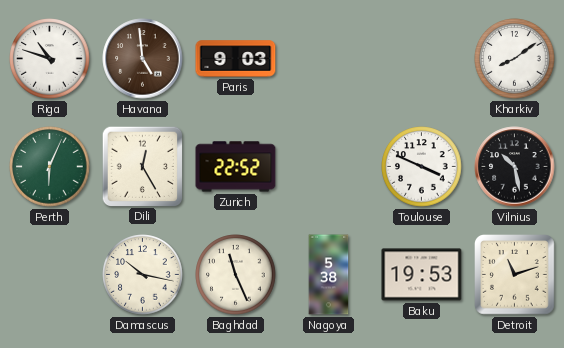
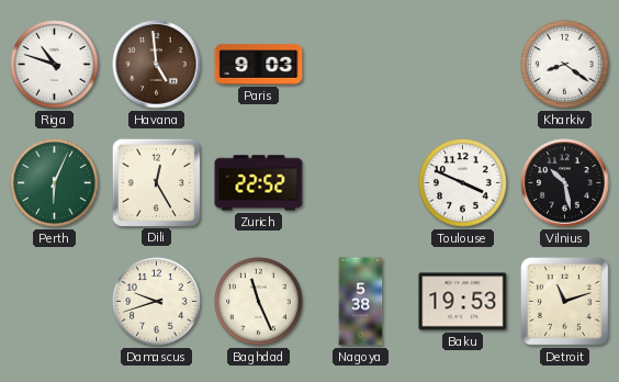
Kharkiv: 8:09 -> 8:21
Damascus: 10:17 -> 9:42
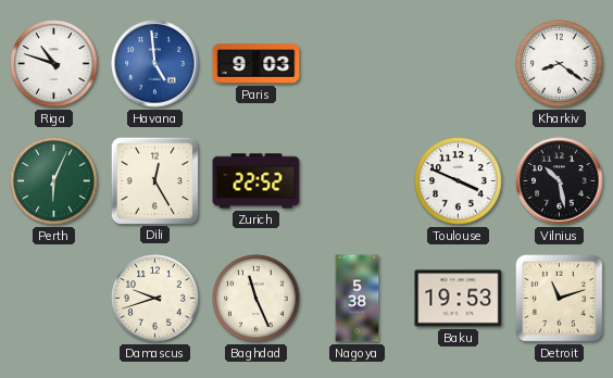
Havana dial: brown -> blue
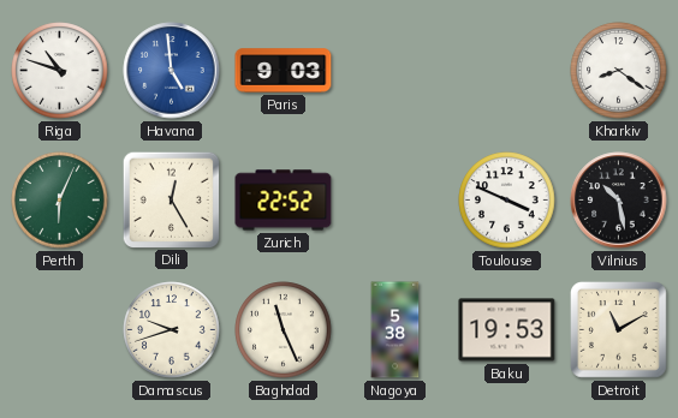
Detroit: 11:12 -> 11:10
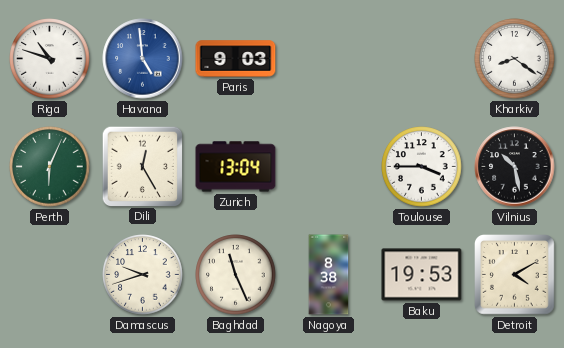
Zurich: 22:52 -> 13:04
Toulouse: 3:49 -> 3:45
Nagoya: 5:38 -> 8:38
Detroit: 11:10 -> 4:10
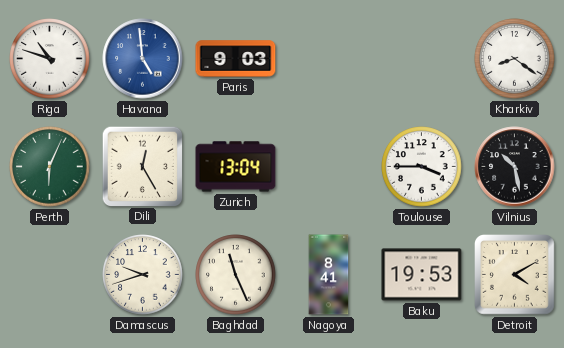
Nagoya: 8:38 -> 8:41
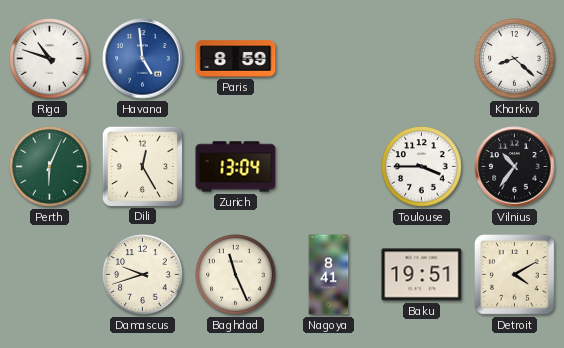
Paris: 9:03 -> 8:59
Kharkiv: 8:21 -> 8:22
Vilnius: 10:28 -> 10:36
Baku: 19:53 -> 19:51
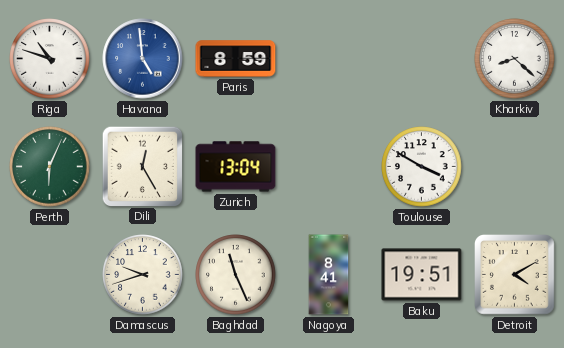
Toulouse: 3:45 -> 3:50
Vilnius: 10:36 -> none
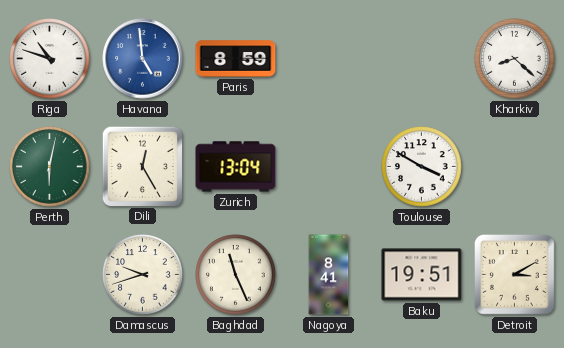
Perth: 6:04 -> 6:02
Detroit: 4:10 -> 3:10
